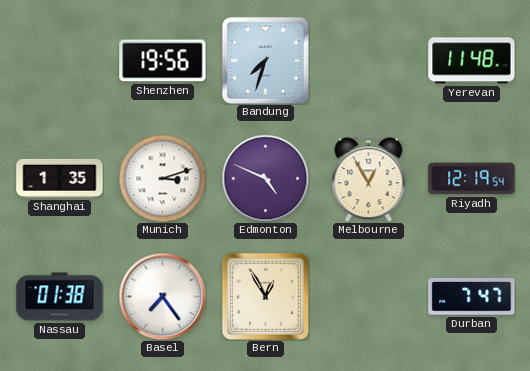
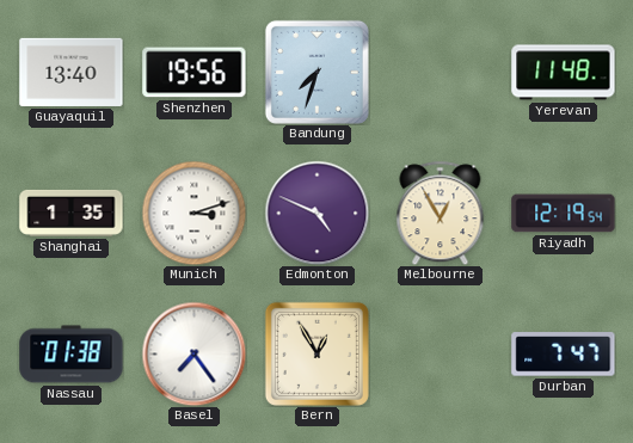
Guayaquil: none -> 13:40
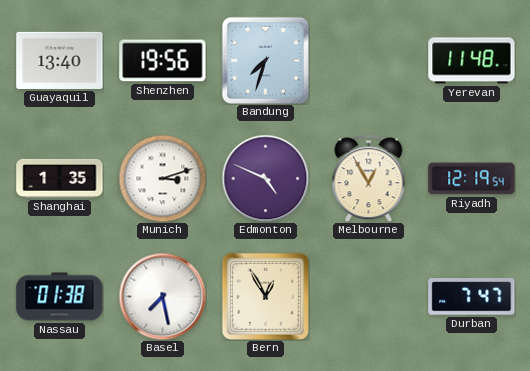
Basel: 7:24 -> 7:28
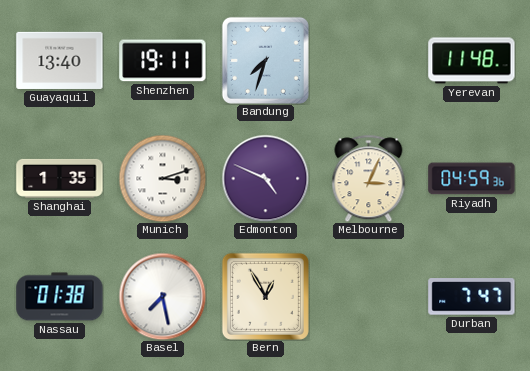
Shenzhen: 19:56 -> 19:11
Melbourne: 12:55 -> 3:04
Riyadh: 12:19 -> 04:59
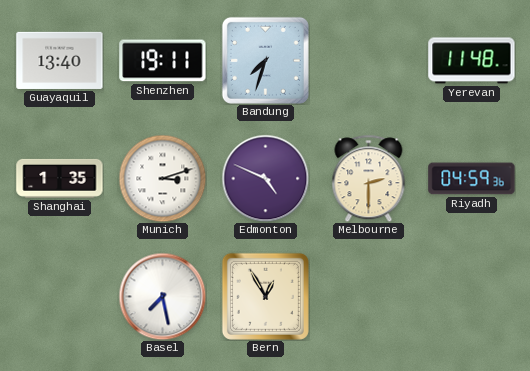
Melbourne: 3:04 -> 2:30
Nassau: 01:38 -> none
Durban: 7:47 -> none
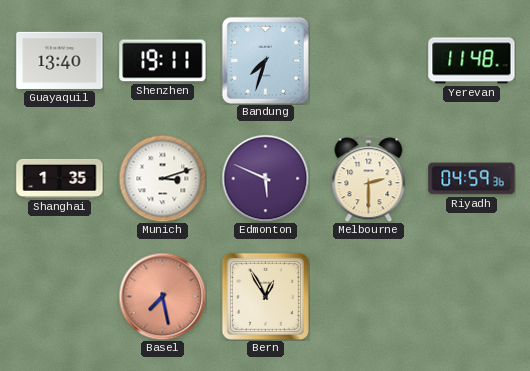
Edmonton: 4:49 -> 5:49
Basel dial: white -> salmon
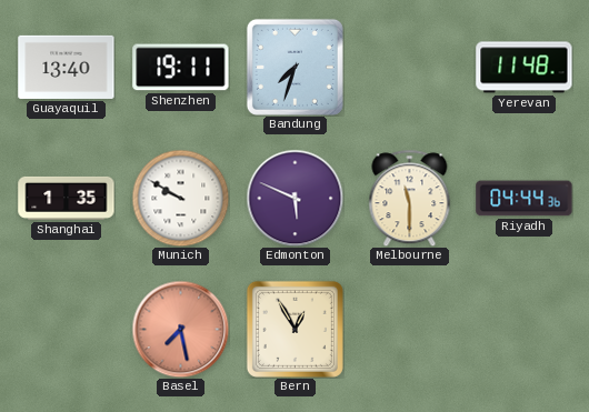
Munich: 3:12 -> 9:50
Melbourne: 2:30 -> 11:30
Riyadh: 04:59 -> 04:44
